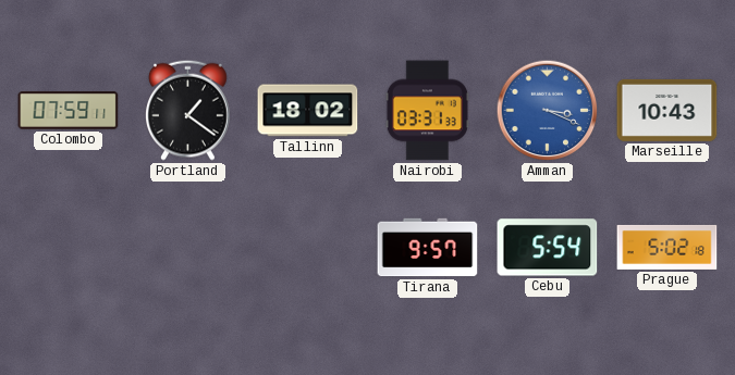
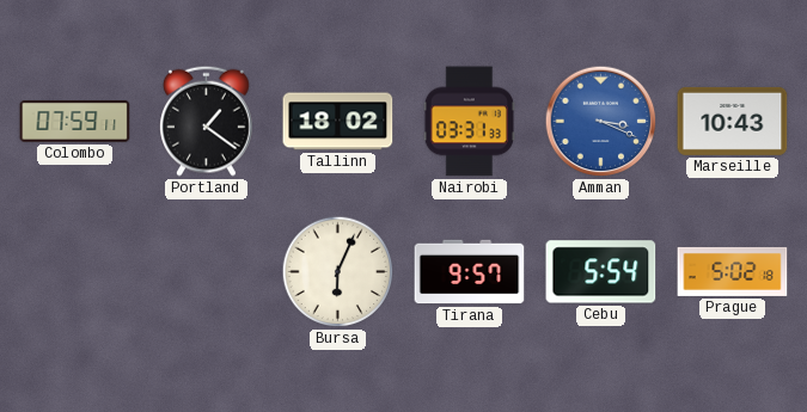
Bursa: none -> 6:04
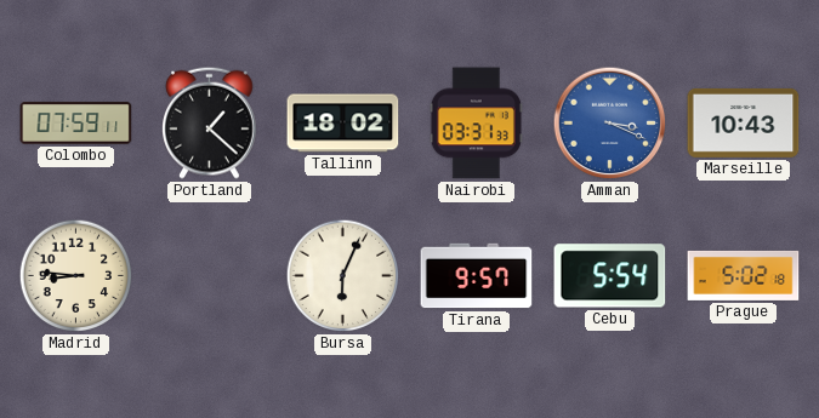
Portland: 1:21 -> 1:22
Madrid: none -> 8:46
